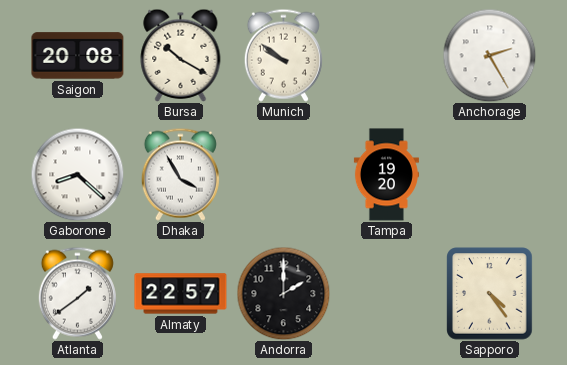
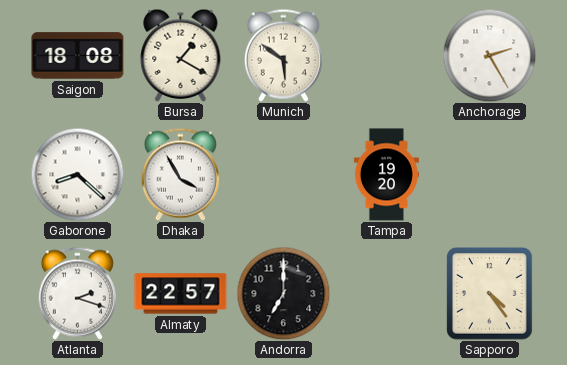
Saigon: 20:08 -> 18:08
Bursa: 10:20 -> 1:20
Munich: 9:51 -> 5:51
Atlanta: 1:39 -> 2:18
Andorra: 2:00 -> 7:00
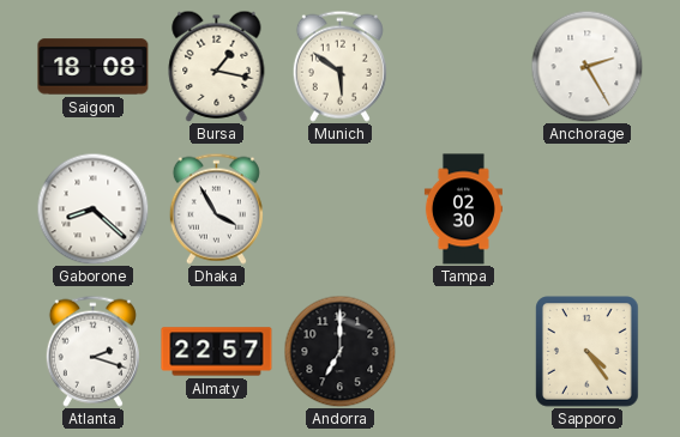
Bursa: 1:20 -> 1:17
Tampa: 19:20 -> 02:30
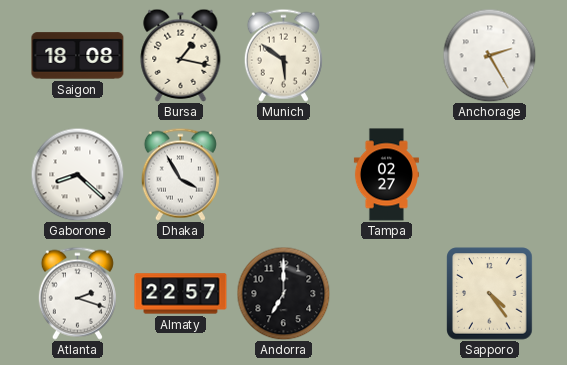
Tampa: 02:30 -> 02:27
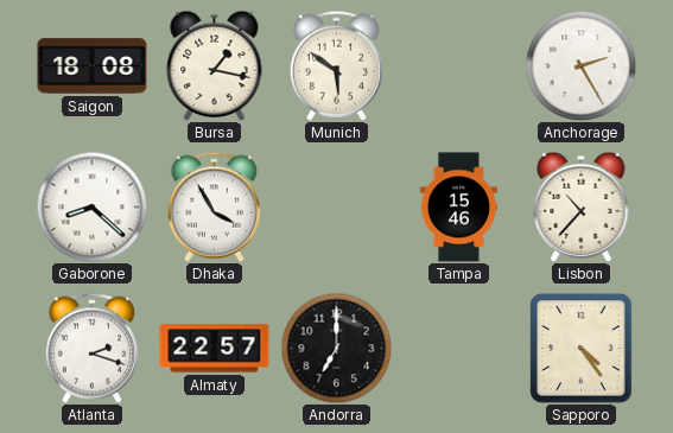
Tampa: 02:27 -> 15:46
Lisbon: none -> 10:37
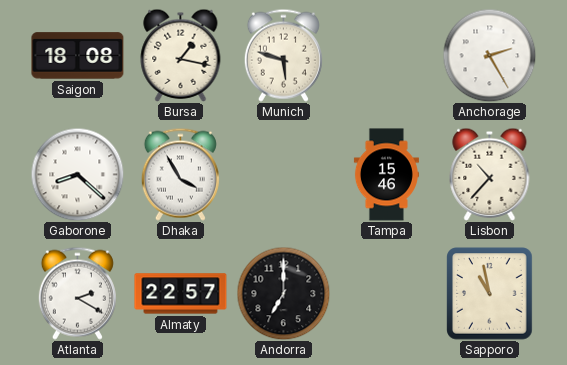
Munich: 5:51 -> 5:48
Atlanta: 2:18 -> 2:20
Sapporo: 4:24 -> 10:58
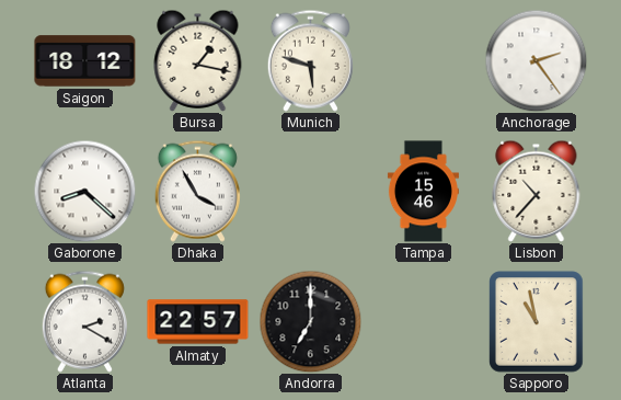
Saigon: 18:08 -> 18:12
Anchorage: 2:25 -> 2:24
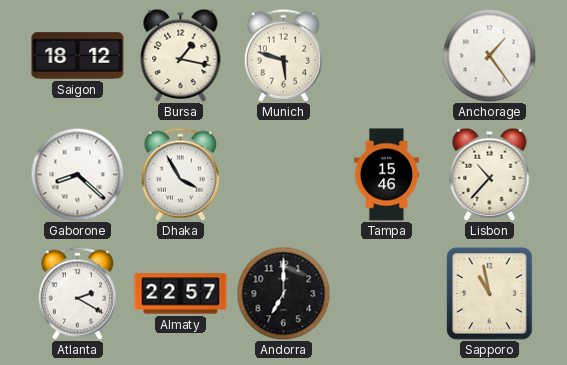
Anchorage: 2:24 -> 1:24
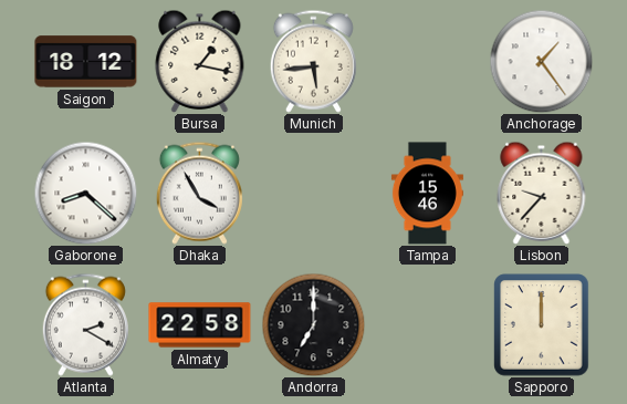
Munich: 5:48 -> 5:44
Lisbon: 10:37 -> 9:37
Almaty: 22:57 -> 22:58
Sapporo: 10:58 -> 12:00
